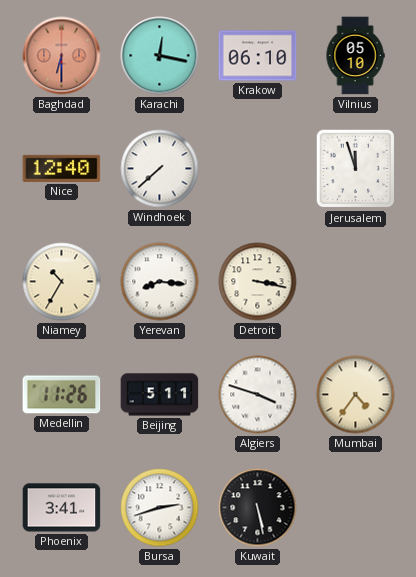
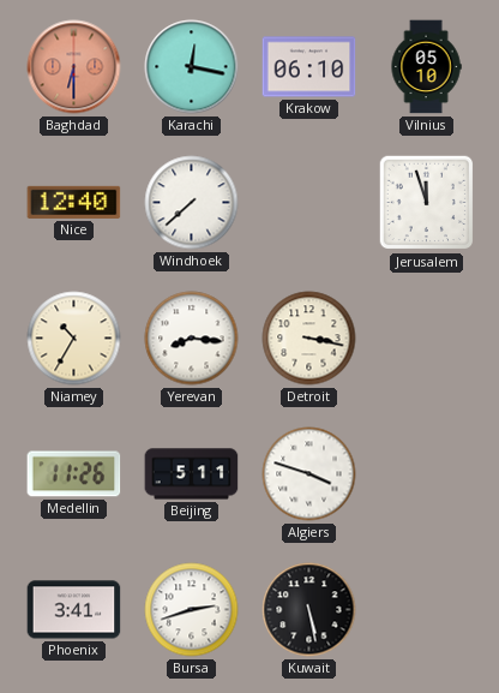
Mumbai: 4:36 -> none
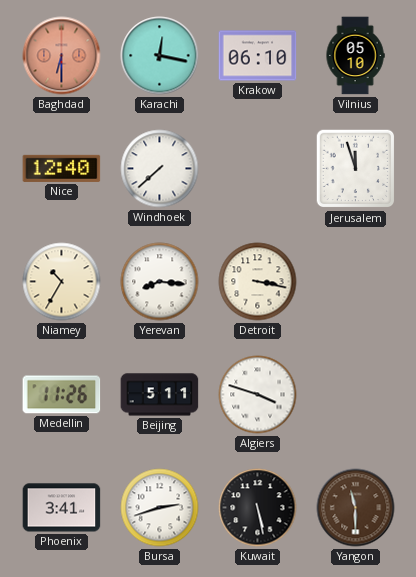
Yangon: none -> 11:30
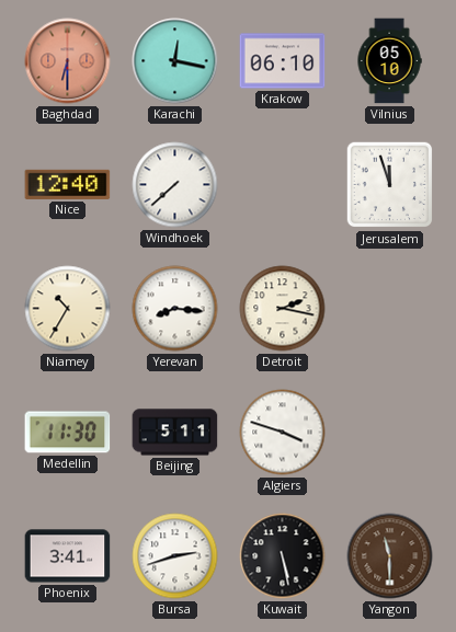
Detroit: 3:17 -> 2:17
Medellin: 11:26 -> 11:30
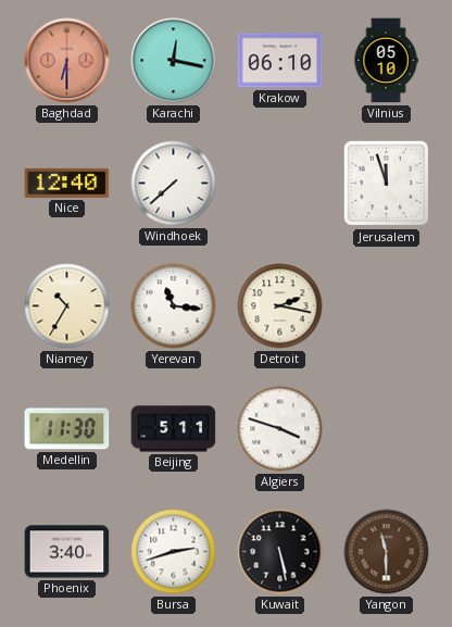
Yerevan: 8:16 -> 11:16
Phoenix: 3:41 -> 3:40
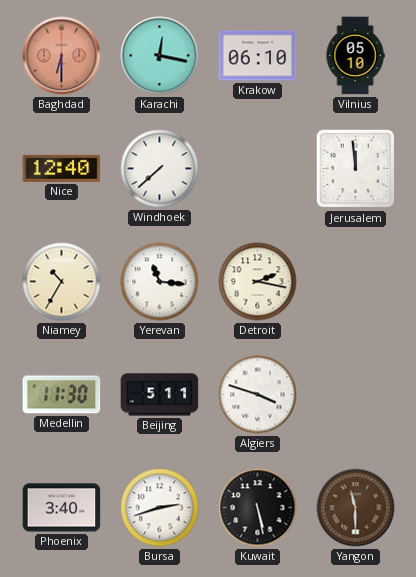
Jerusalem: 11:57 -> 11:59
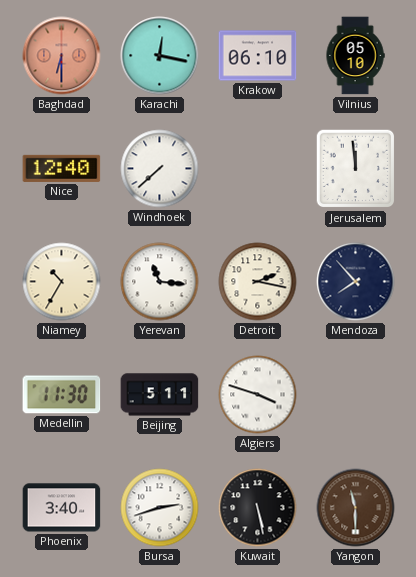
Mendoza: none -> 7:53
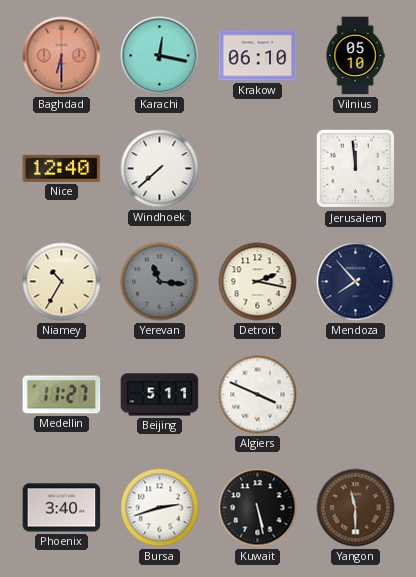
Yerevan dial: white -> grey
Medellin: 11:30 -> 11:27
Algiers: 3:48 -> 3:49
